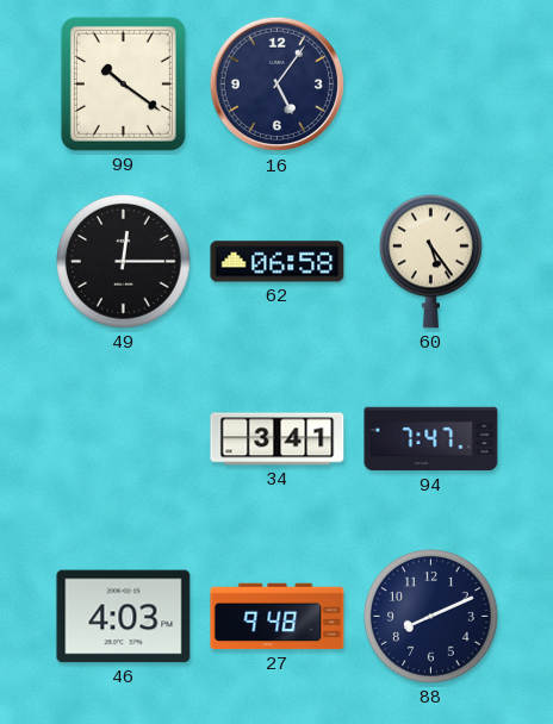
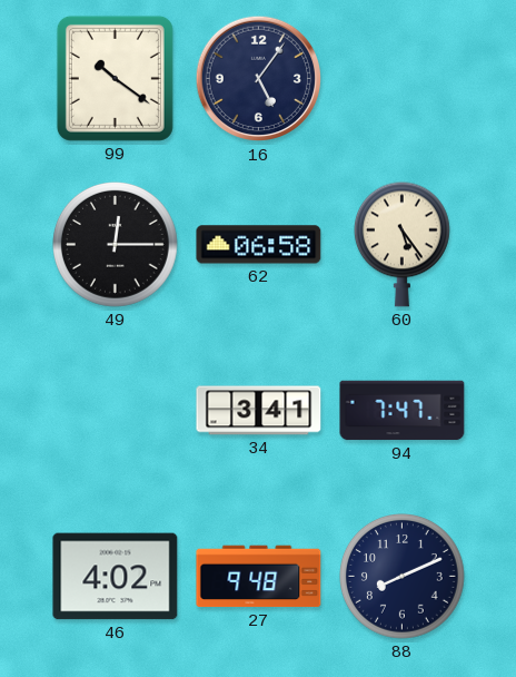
46: 4:03 -> 4:02
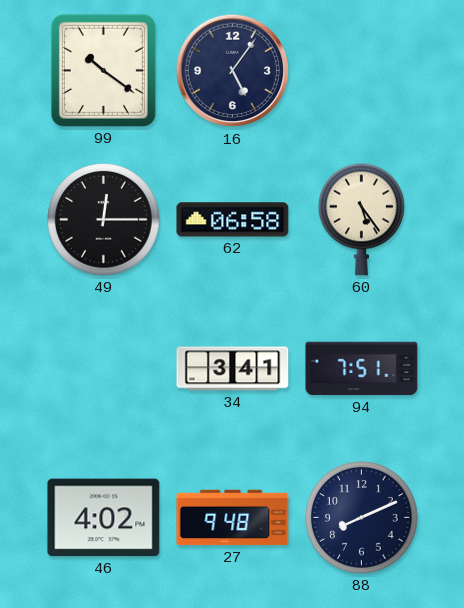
94: 7:47 -> 7:51
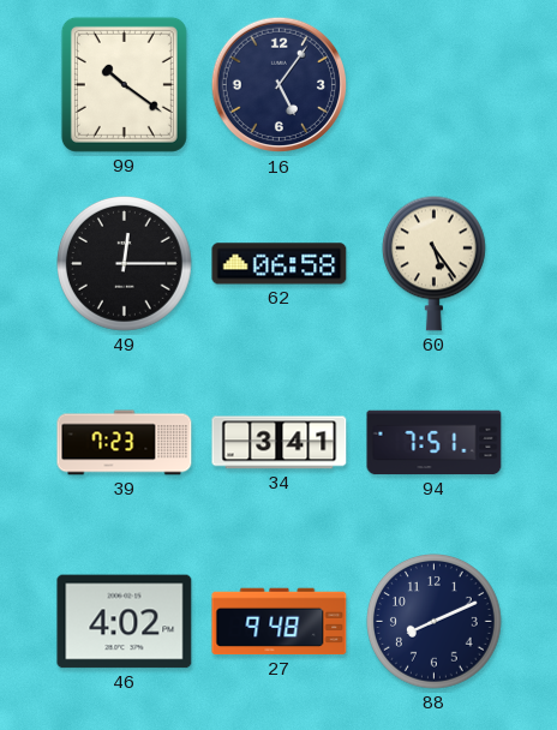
39: none -> 7:23
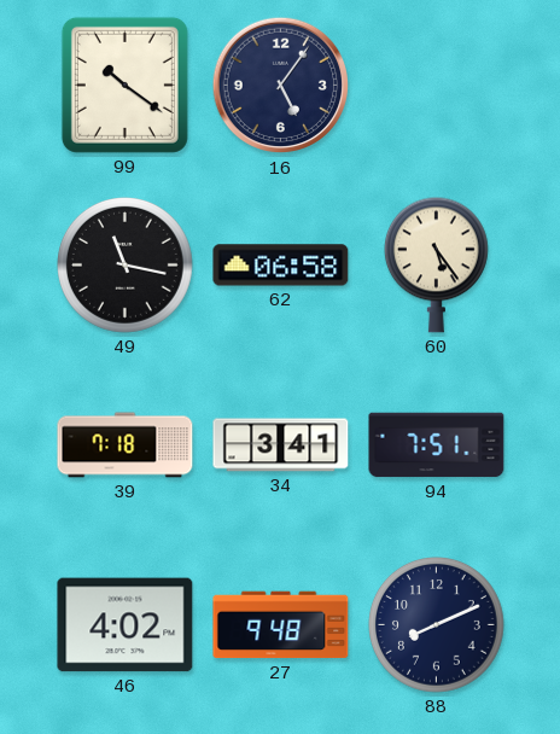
49: 12:15 -> 11:17
39: 7:23 -> 7:18
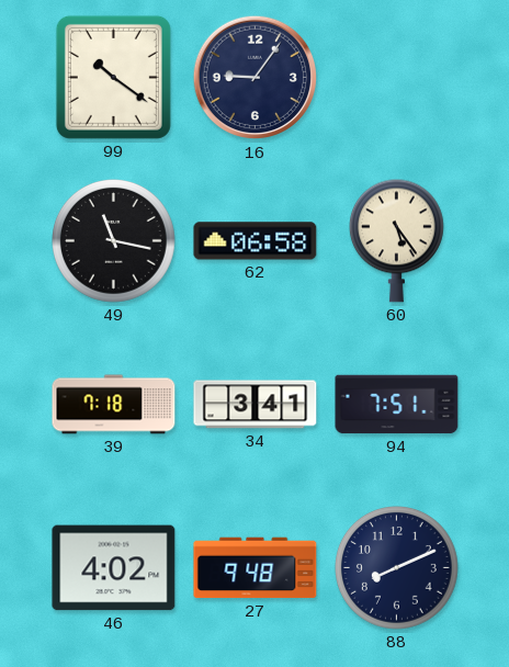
16: 5:06 -> 9:06
